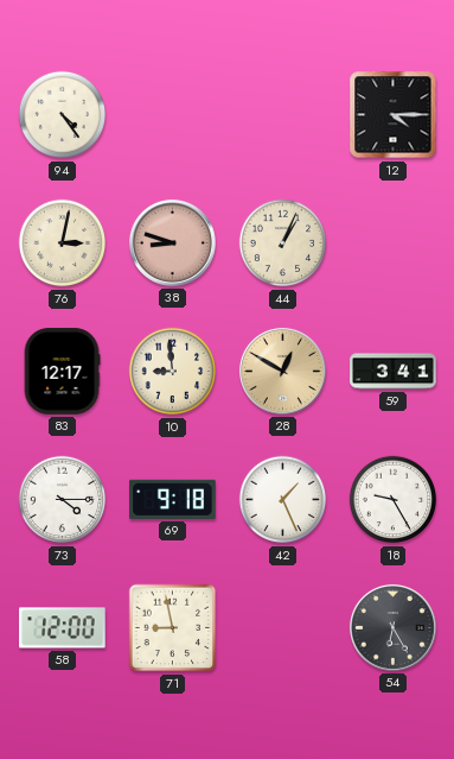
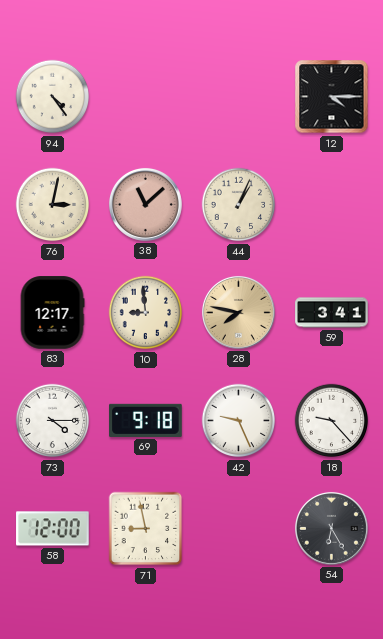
38: 8:48 -> 11:08
28: 12:50 -> 7:47
42: 1:26 -> 9:26
18: 9:25 -> 9:23
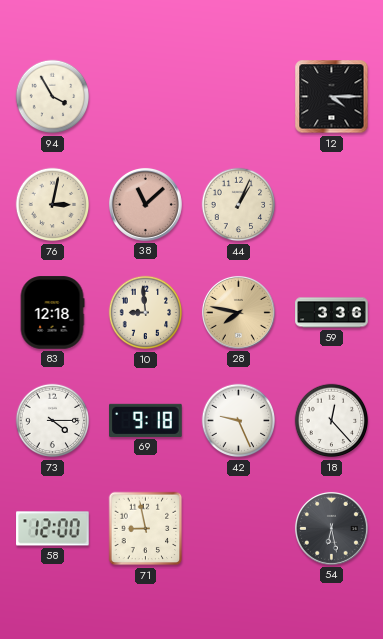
94: 4:24 -> 3:55
83: 12:17 -> 12:18
59: 3:41 -> 3:36
18: 9:23 -> 12:23
54: 6:25 -> 6:28
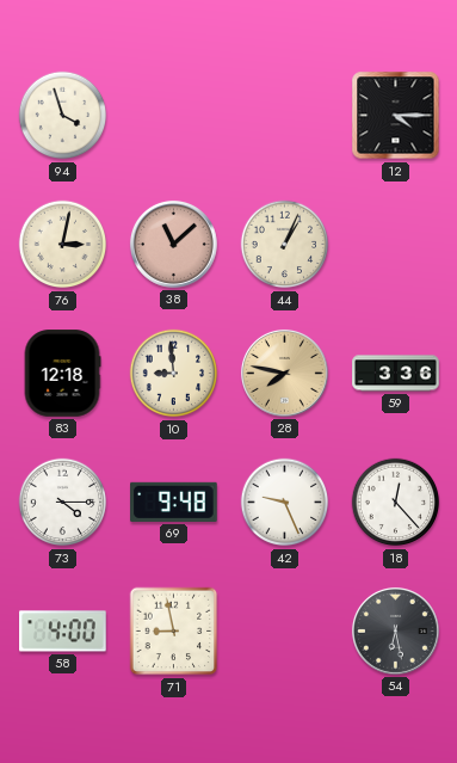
94: 3:55 -> 3:57
69: 9:18 -> 9:48
58: 12:00 -> 4:00
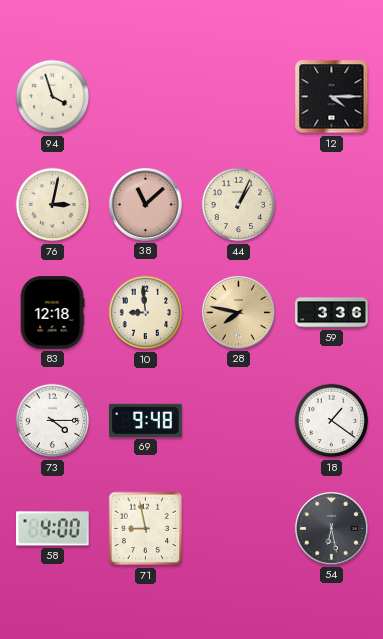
42: 9:26 -> none
18: 12:23 -> 1:21
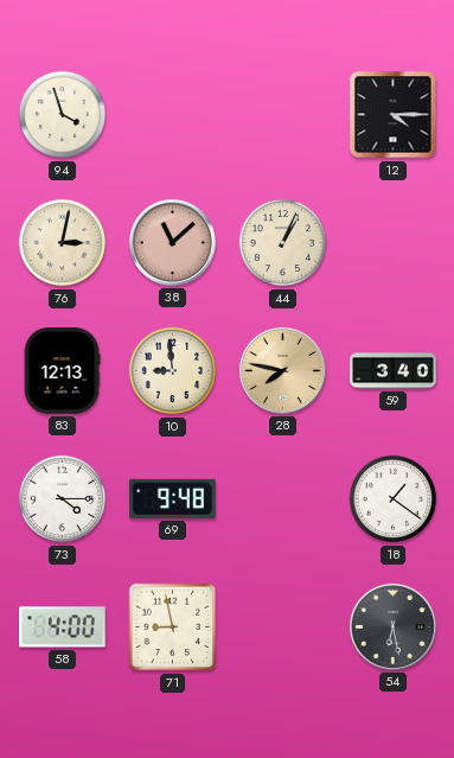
83: 12:18 -> 12:13
59: 3:36 -> 3:40
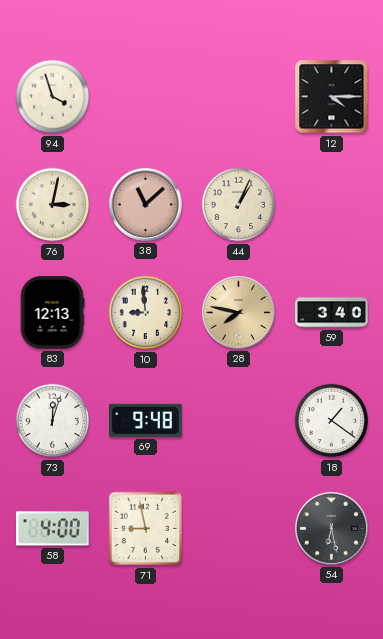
73: 4:15 -> 12:03
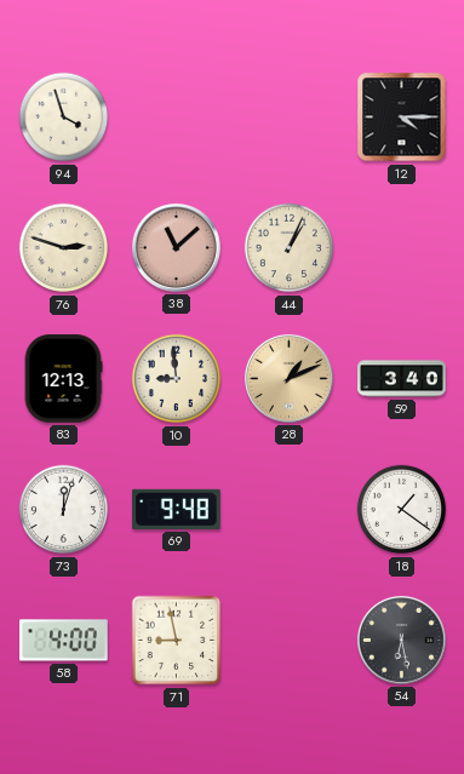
76: 3:02 -> 2:48
28: 7:47 -> 1:11
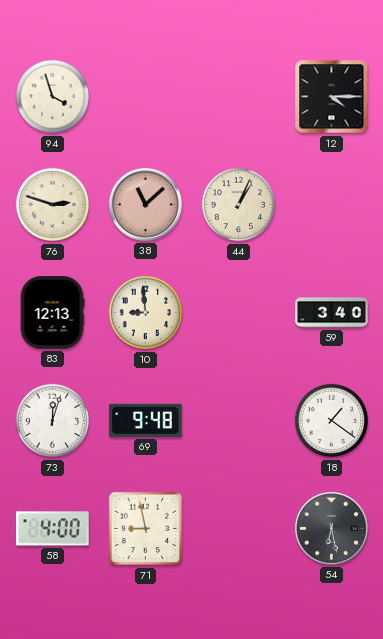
28: 1:11 -> none
